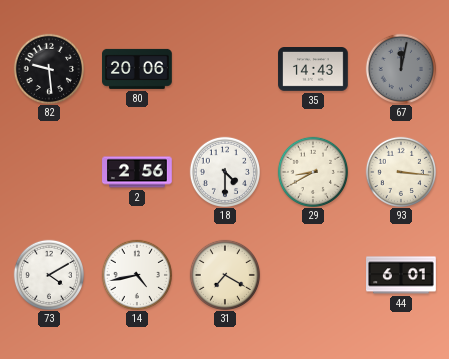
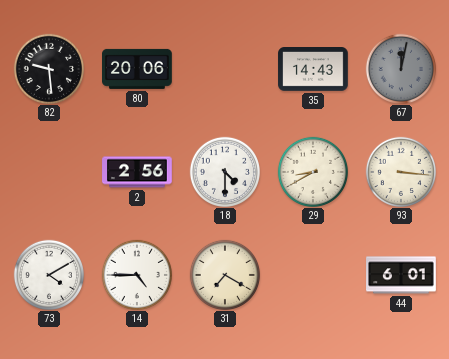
14: 4:43 -> 4:45
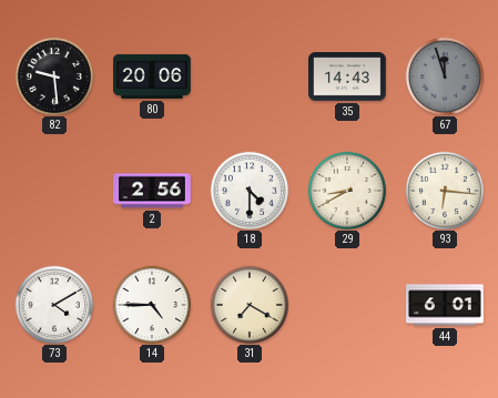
67: 12:02 -> 11:57
93: 3:16 -> 6:16
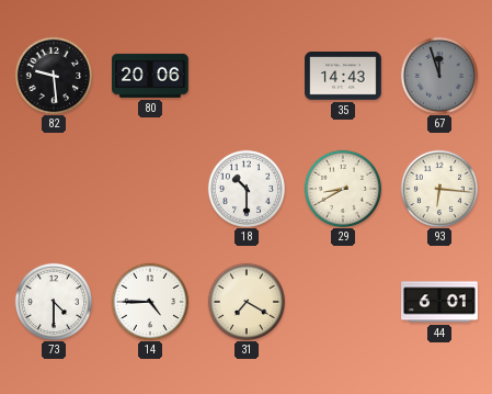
2: 2:56 -> none
18: 4:30 -> 10:30
73: 4:10 -> 4:30
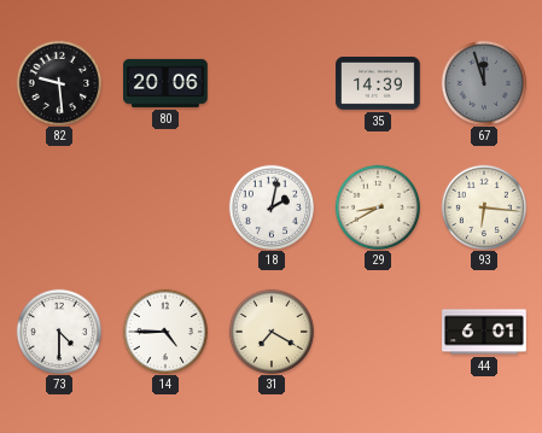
35: 14:43 -> 14:39
18: 10:30 -> 2:02
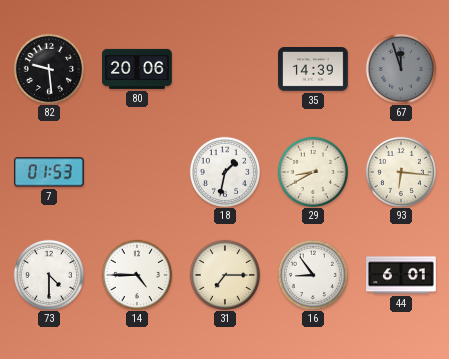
7: none -> 01:53
18: 2:02 -> 1:32
31: 7:20 -> 7:15
16: none -> 8:54
